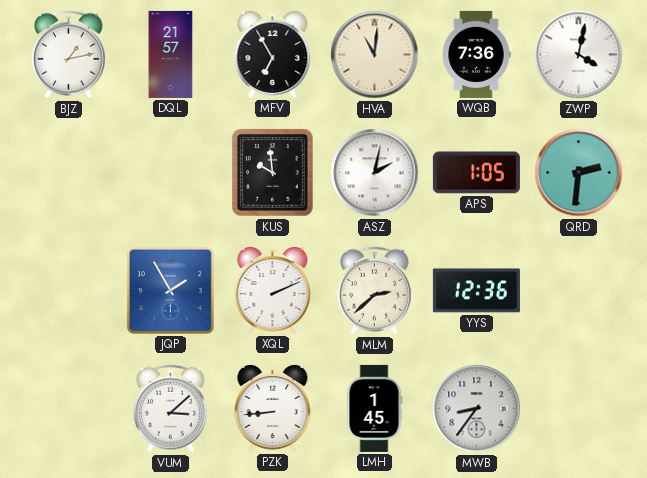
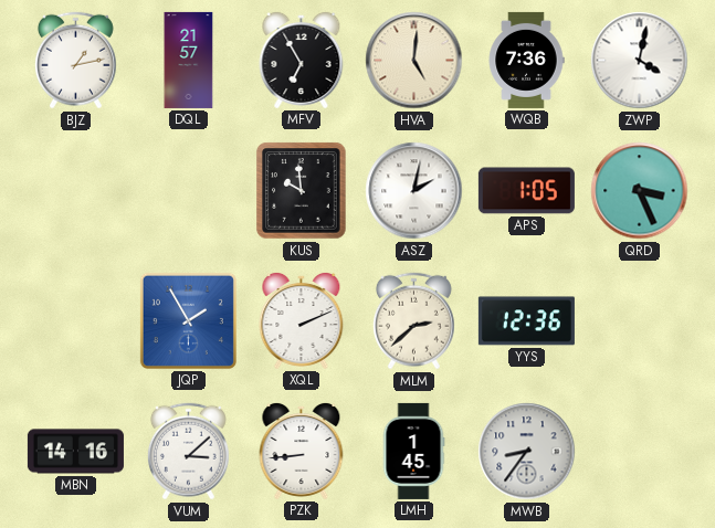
HVA: 11:01 -> 5:01
QRD: 2:31 -> 3:26
MBN: none -> 14:16
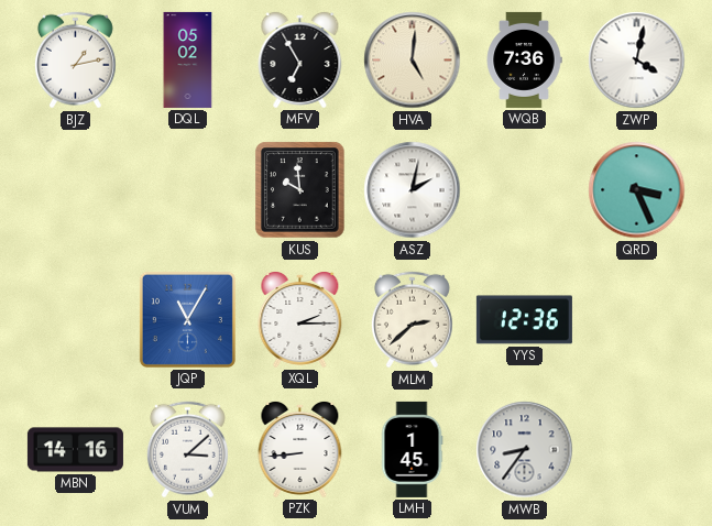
DQL: 21:57 -> 05:02
APS: 1:05 -> none
JQP: 1:55 -> 11:05
XQL: 2:11 -> 2:15
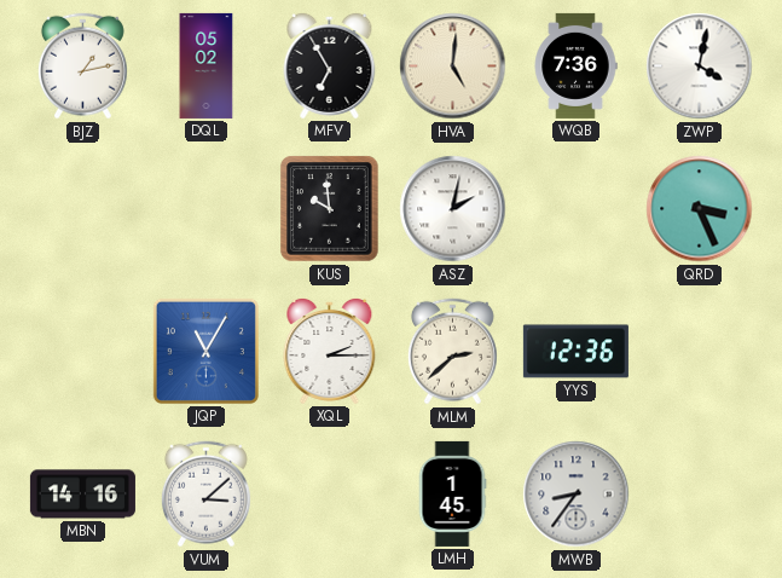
PZK: 8:44 -> none
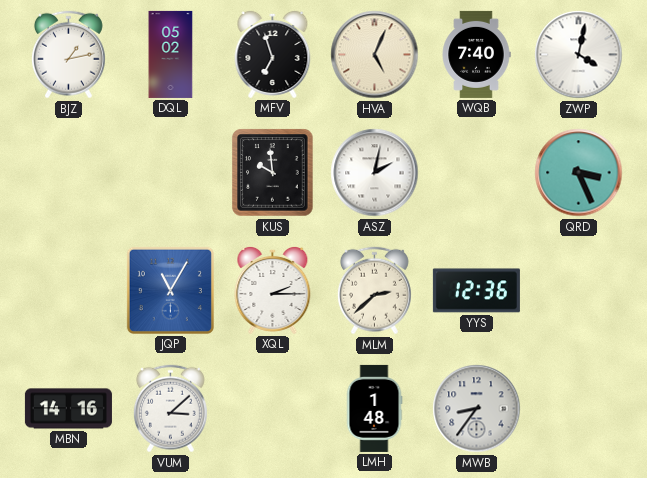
MFV: 6:55 -> 6:57
HVA: 5:01 -> 5:04
WQB: 7:36 -> 7:40
LMH: 1:45 -> 1:48
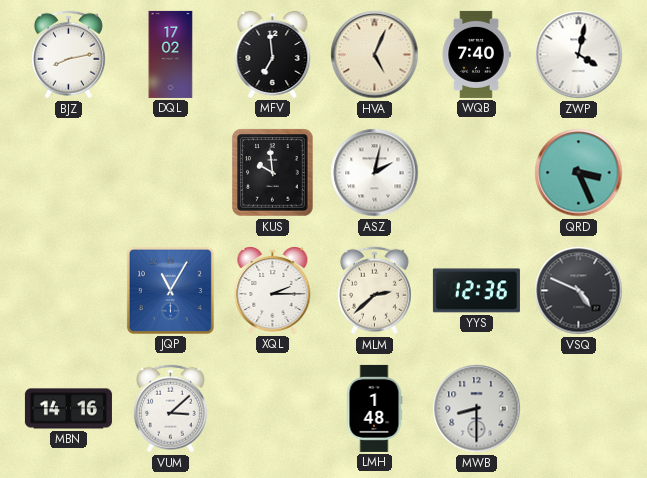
BJZ: 1:13 -> 8:13
DQL: 05:02 -> 17:02
MFV: 6:57 -> 6:59
VSQ: none -> 4:49
MWB: 8:36 -> 8:30
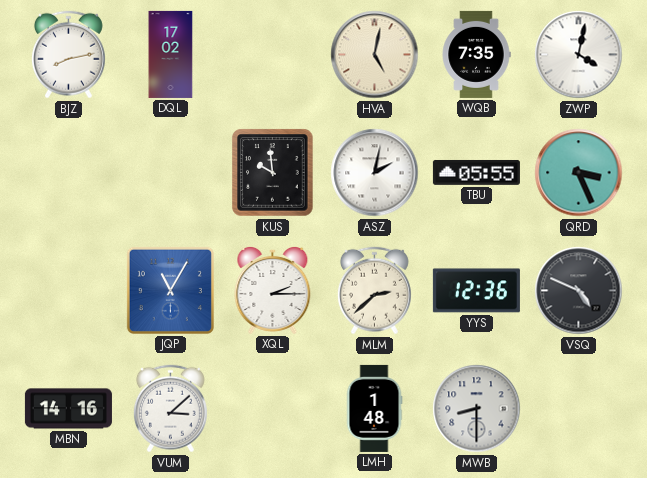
MFV: 6:59 -> none
HVA: 5:04 -> 5:02
WQB: 7:40 -> 7:35
TBU: none -> 05:55
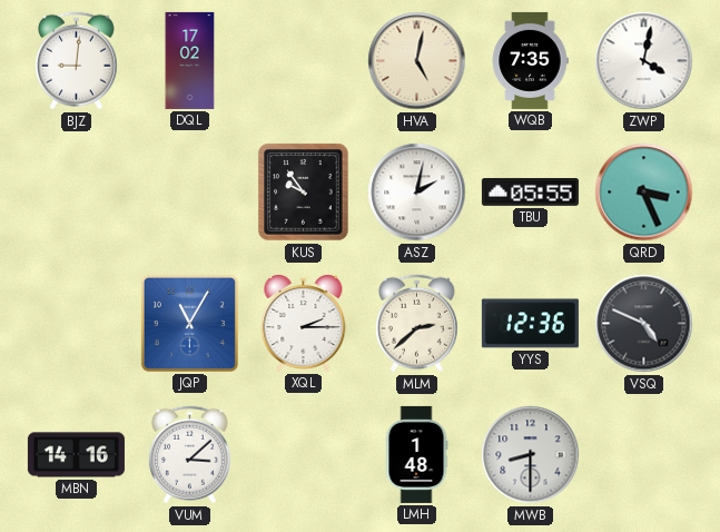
BJZ: 8:13 -> 9:01
KUS: 9:59 -> 9:54
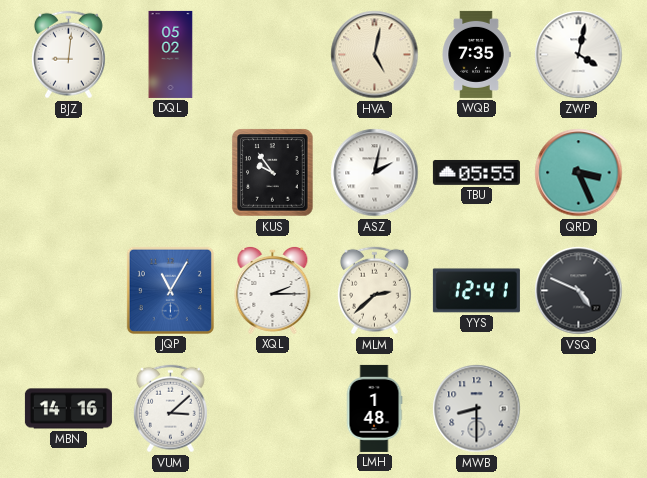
DQL: 17:02 -> 05:02
YYS: 12:36 -> 12:41
